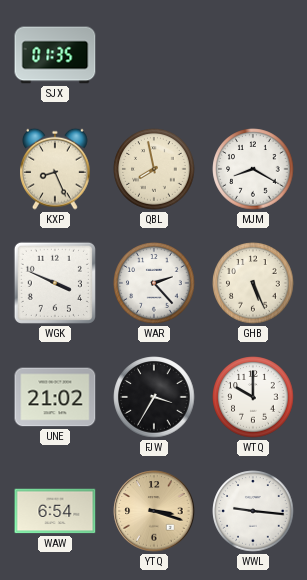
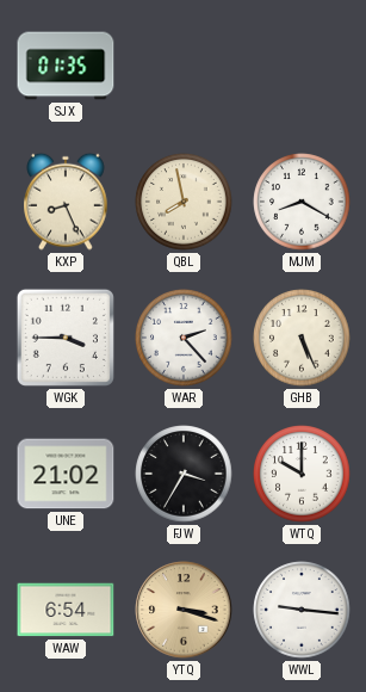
WGK: 3:49 -> 3:45
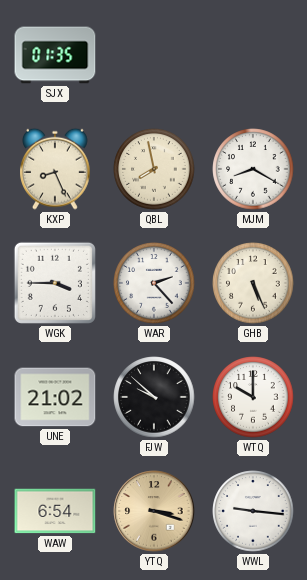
FJW: 3:35 -> 9:52
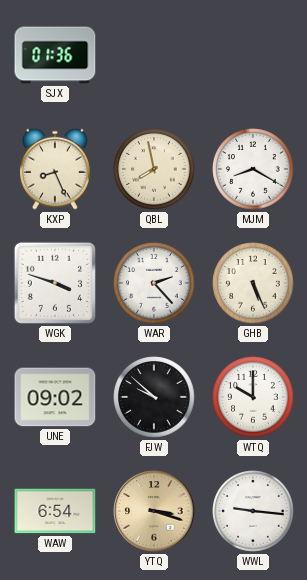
SJX: 01:35 -> 01:36
WGK: 3:45 -> 3:48
UNE: 21:02 -> 09:02
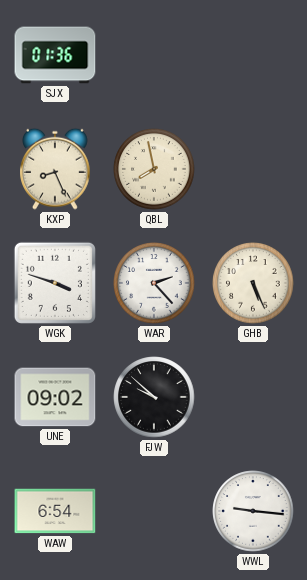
MJM: 8:20 -> none
WTQ: 10:00 -> none
YTQ: 3:18 -> none
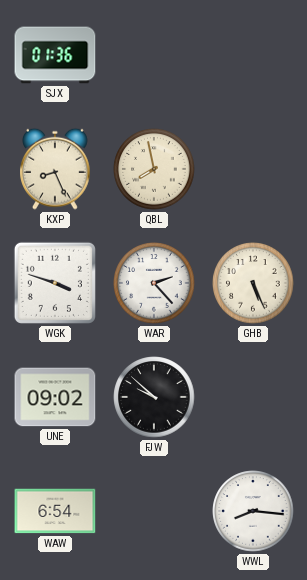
WWL: 9:16 -> 8:16
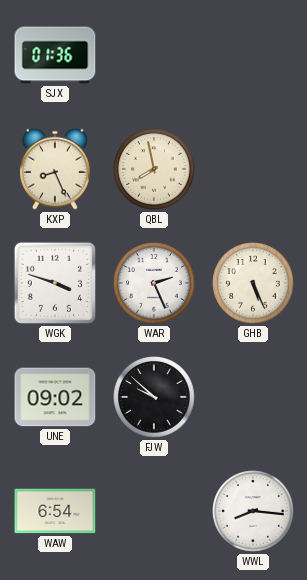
WAR: 2:23 -> 2:26
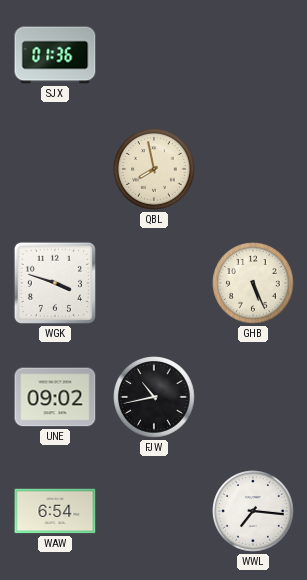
KXP: 8:26 -> none
WAR: 2:26 -> none
FJW: 9:52 -> 10:43
WWL: 8:16 -> 7:16
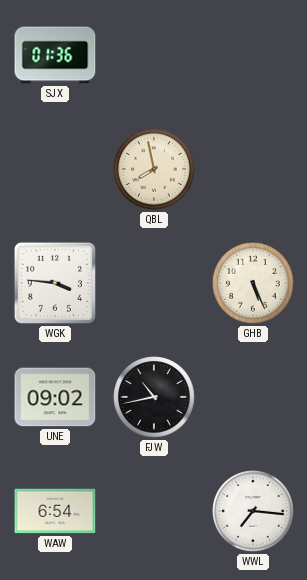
WGK: 3:48 -> 3:46
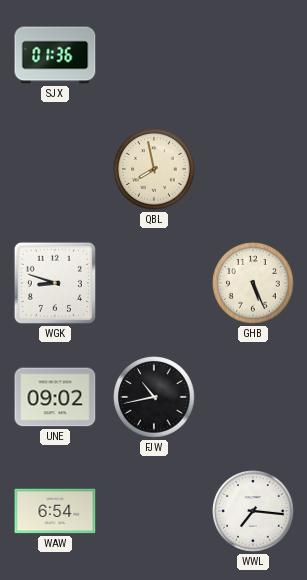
WGK: 3:46 -> 8:48
